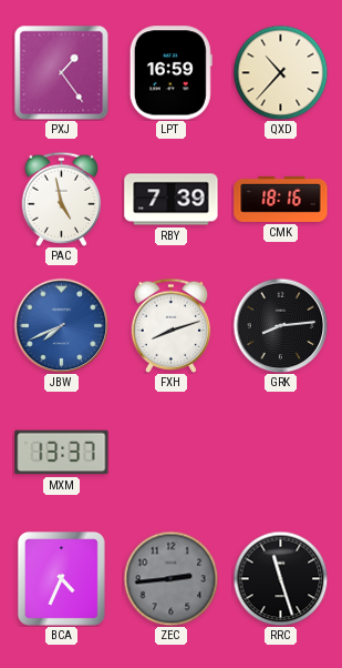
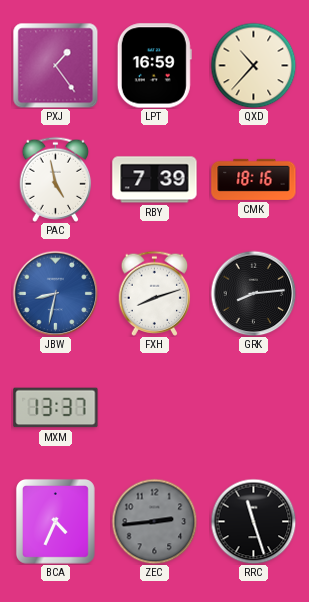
JBW: 7:41 -> 8:32
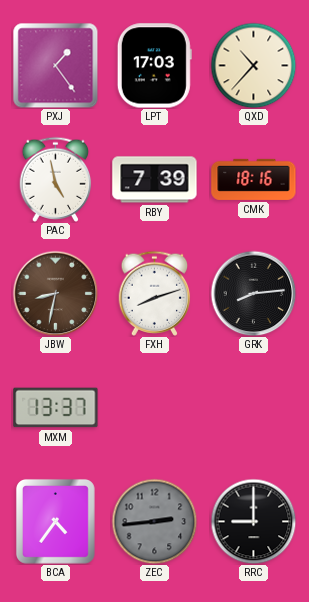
LPT: 16:59 -> 17:03
JBW dial: blue -> brown
BCA: 4:34 -> 4:36
RRC: 11:27 -> 9:00
